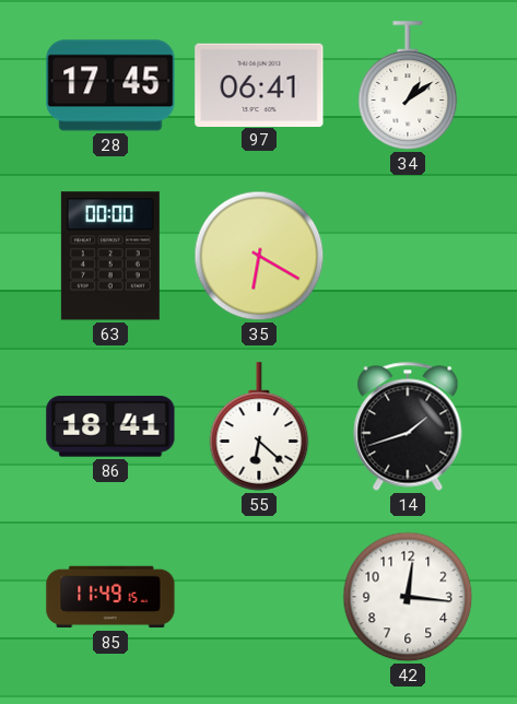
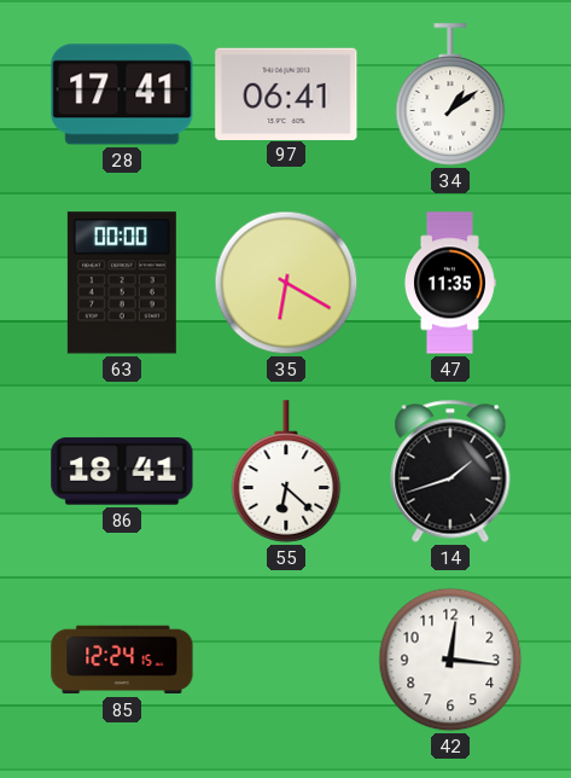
28: 17:45 -> 17:41
47: none -> 11:35
85: 11:49 -> 12:24
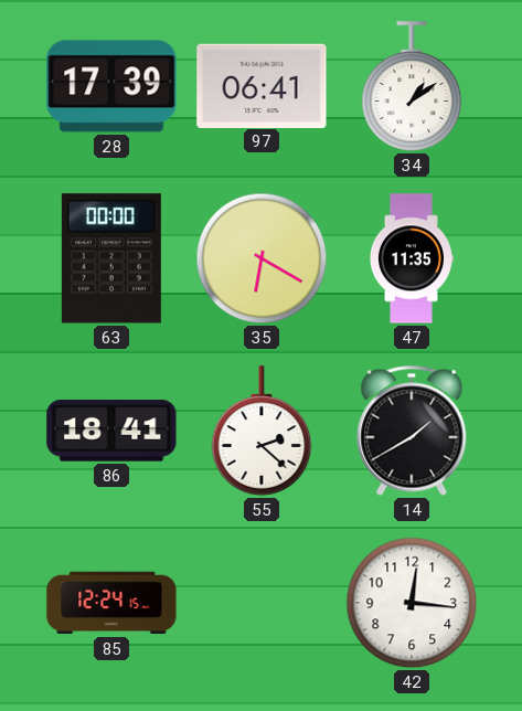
28: 17:41 -> 17:39
55: 6:22 -> 2:22
14: 1:42 -> 1:40
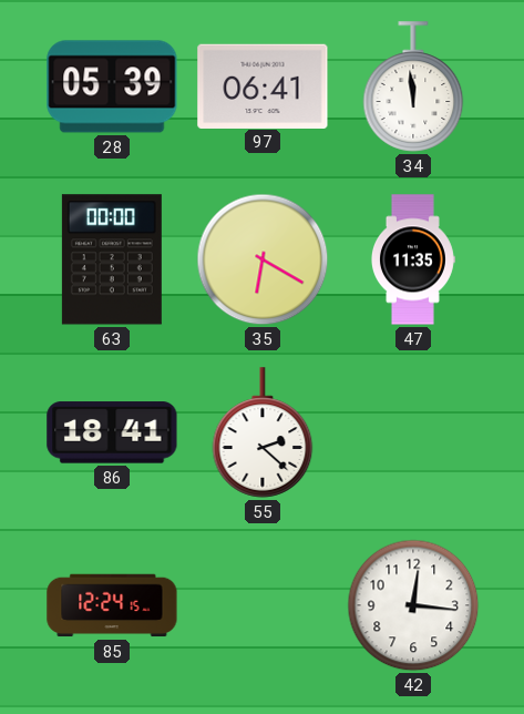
28: 17:39 -> 05:39
34: 1:09 -> 11:59
14: 1:40 -> none
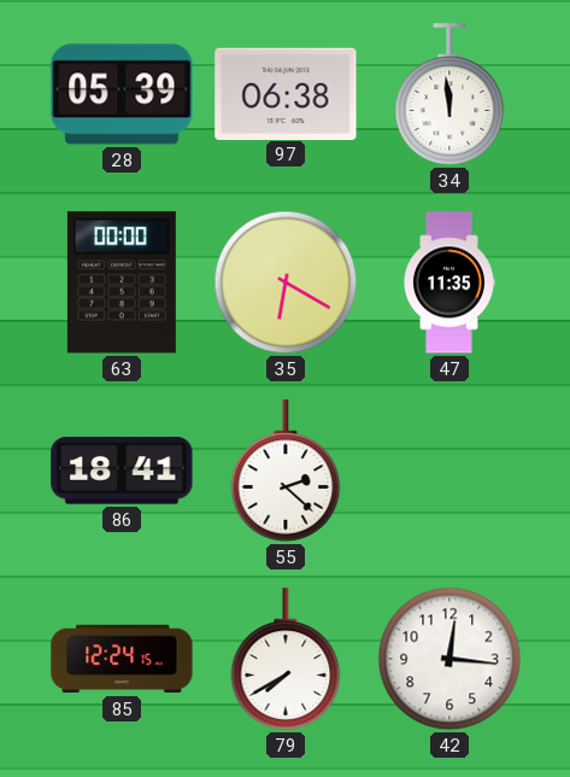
97: 06:41 -> 06:38
79: none -> 7:40
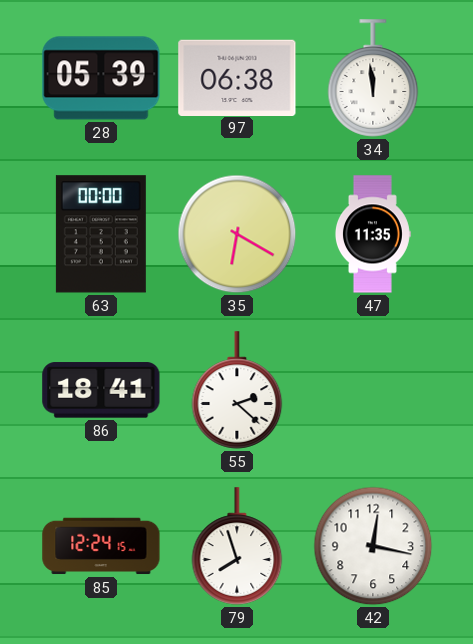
79: 7:40 -> 7:57
42: 12:16 -> 12:17
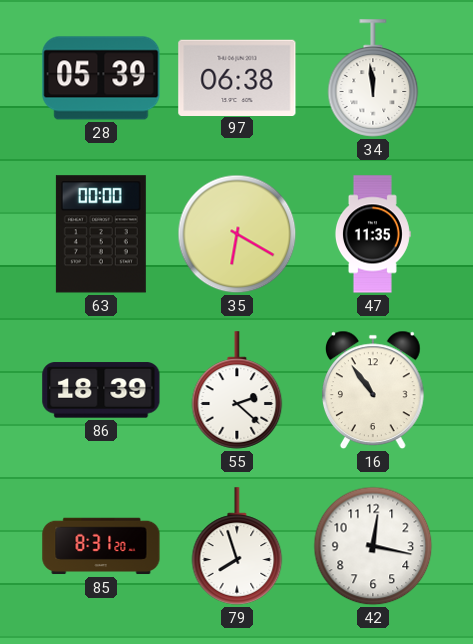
86: 18:41 -> 18:39
16: none -> 10:54
85: 12:24 -> 8:31
